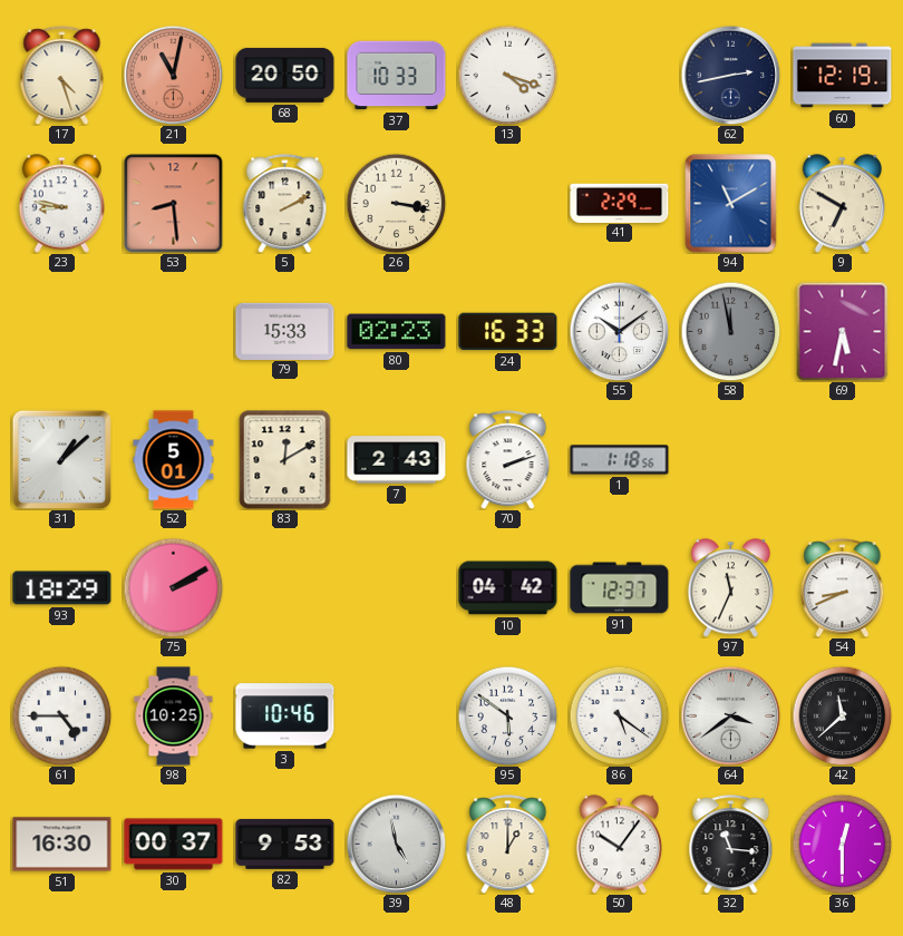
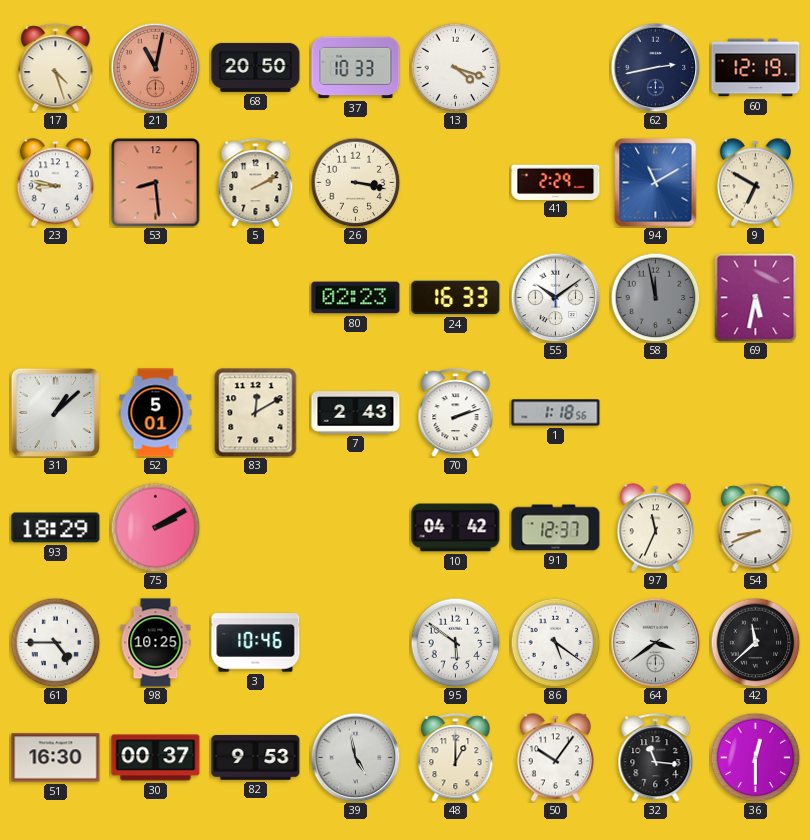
79: 15:33 -> none
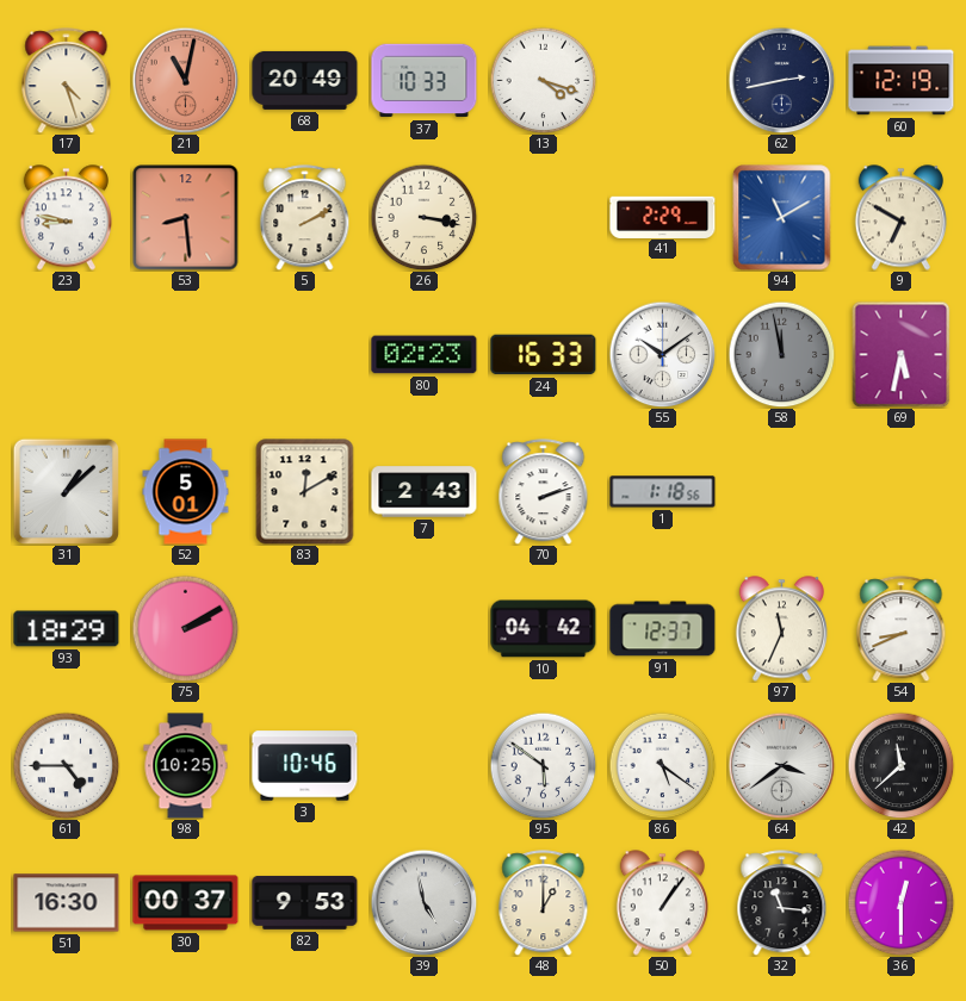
68: 20:50 -> 20:49
50: 10:06 -> 1:06
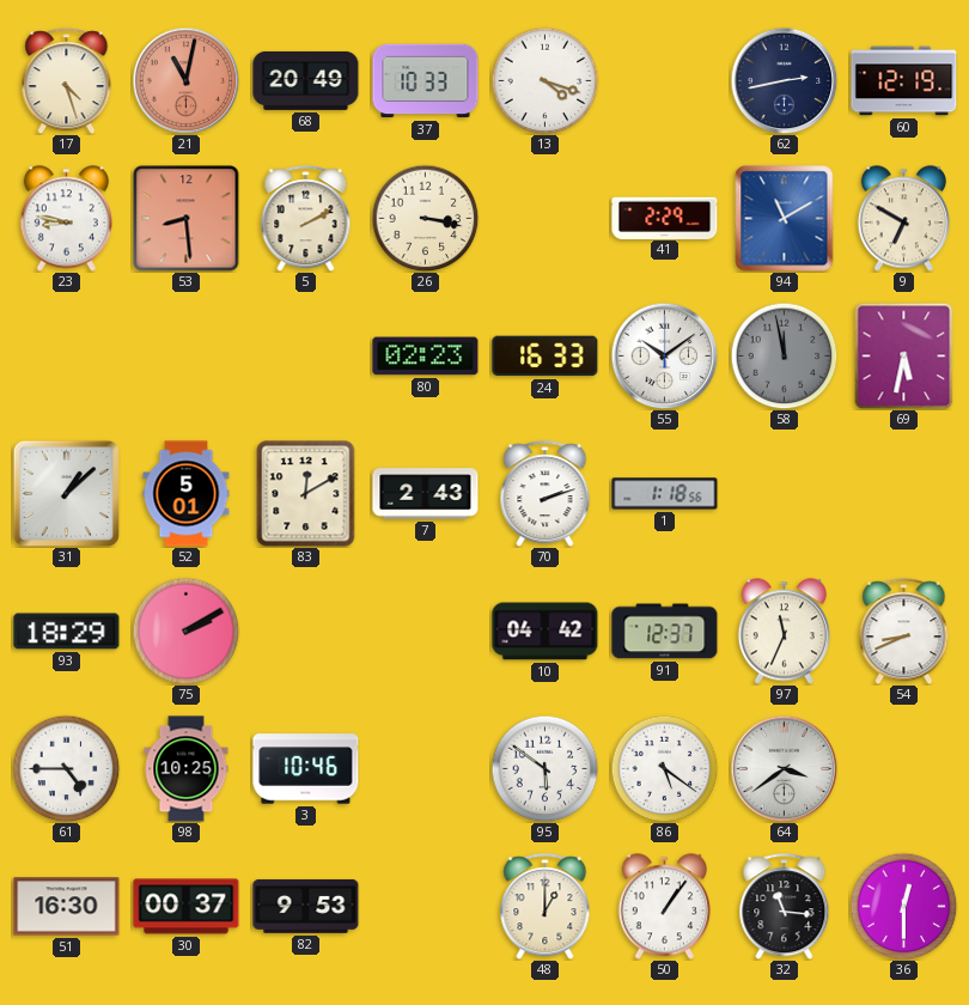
42: 11:38 -> none
39: 4:58 -> none
